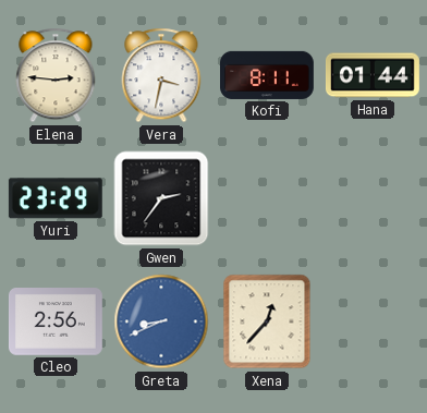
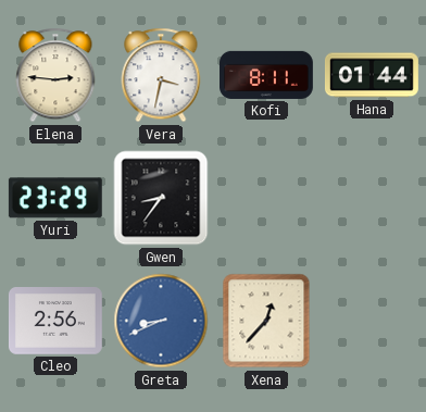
Gwen: 2:36 -> 8:36
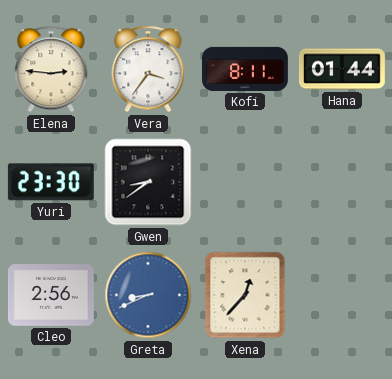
Vera: 3:32 -> 3:36
Yuri: 23:29 -> 23:30
Gwen: 8:36 -> 8:39
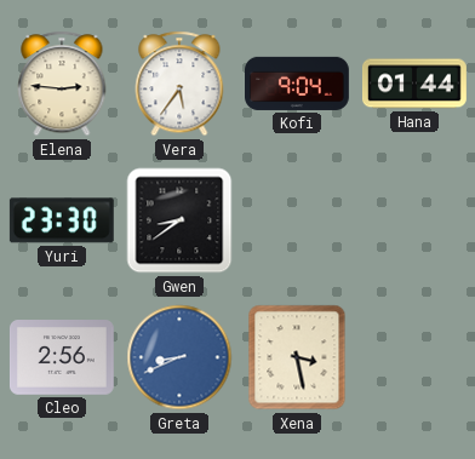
Vera: 3:36 -> 5:36
Kofi: 8:11 -> 9:04
Xena: 12:37 -> 3:28
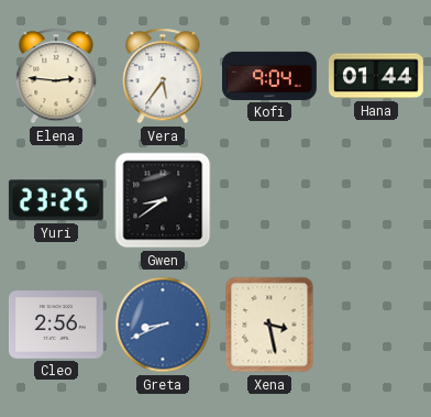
Yuri: 23:30 -> 23:25
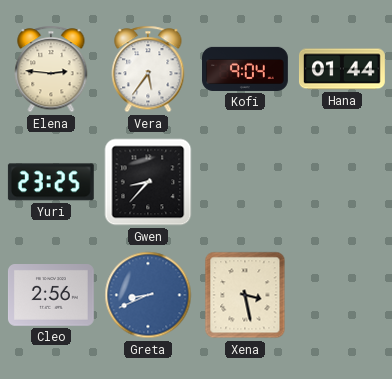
Gwen: 8:39 -> 8:37
